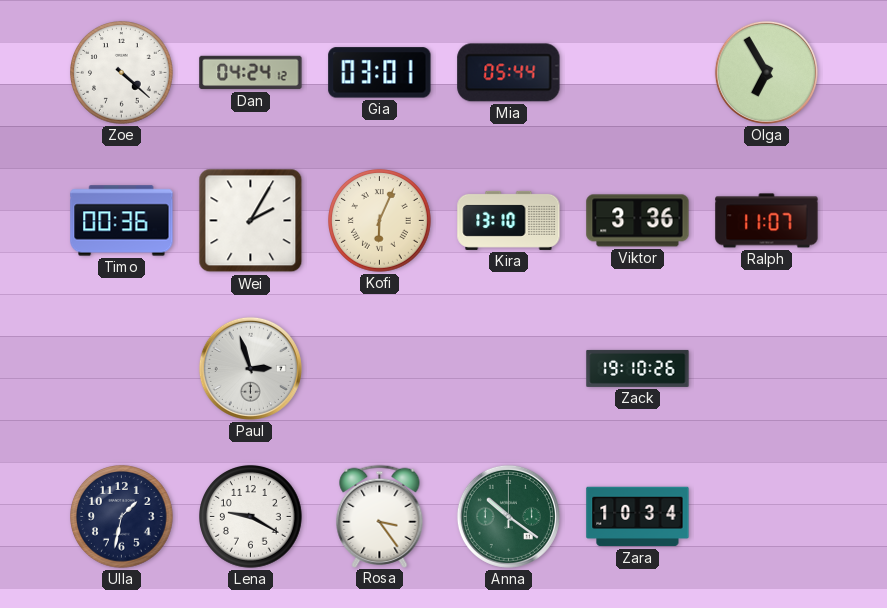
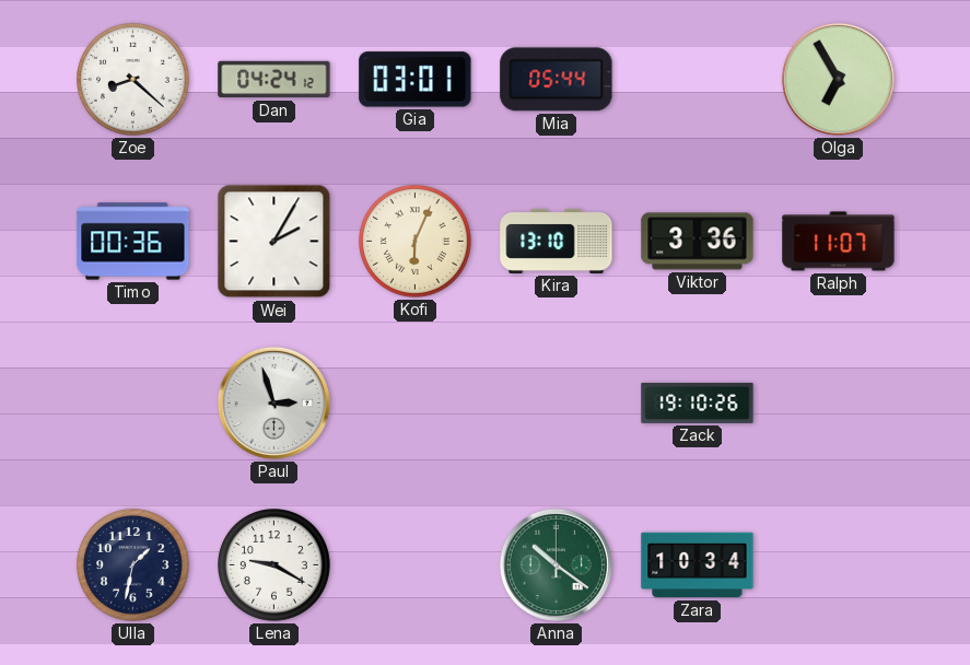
Zoe: 4:22 -> 8:22
Rosa: 3:24 -> none
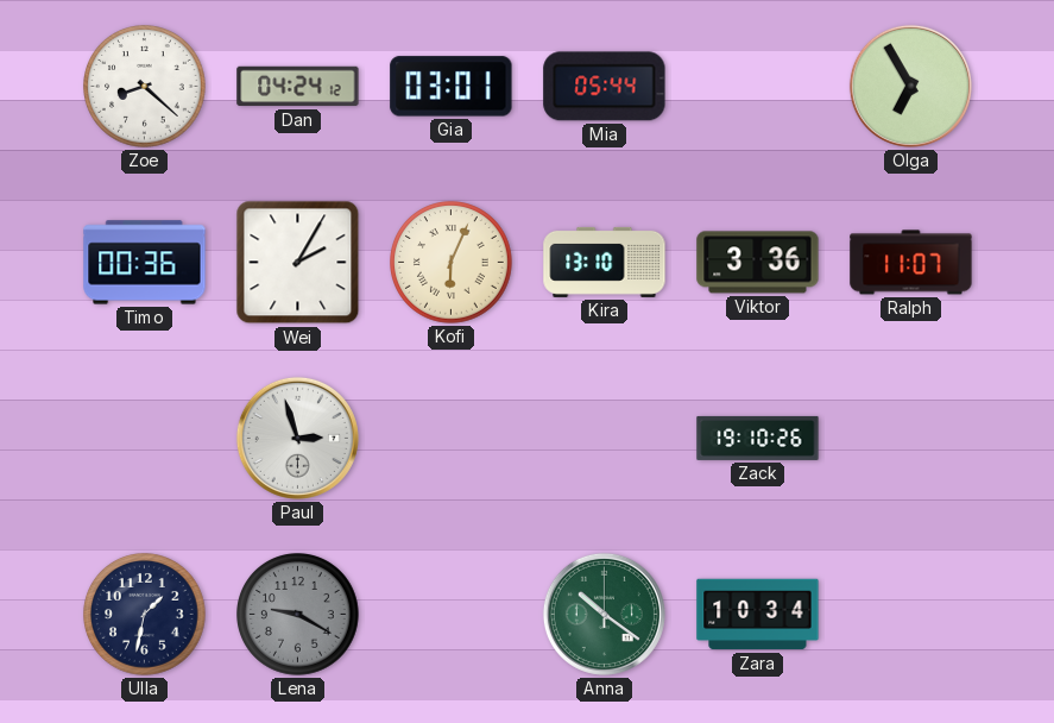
Lena dial: white -> grey
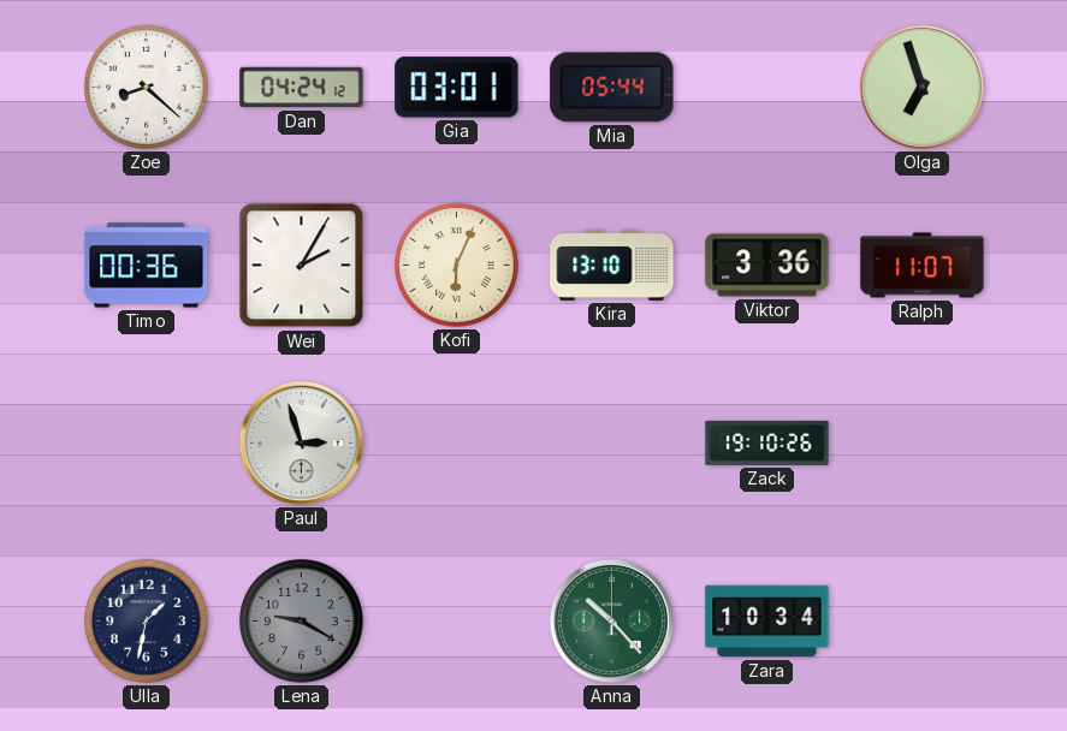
Olga: 6:55 -> 6:57
Anna: 10:21 -> 10:23
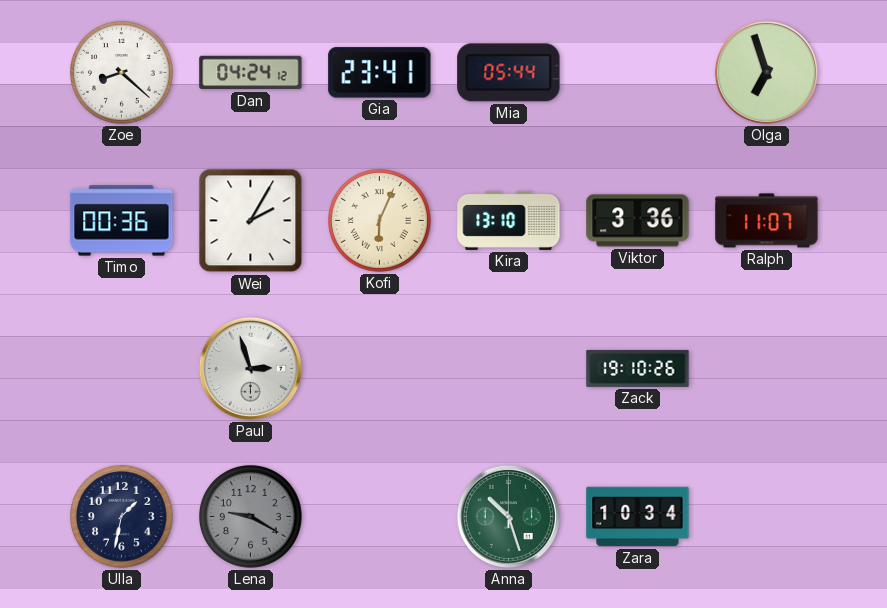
Gia: 03:01 -> 23:41
Anna: 10:23 -> 10:27
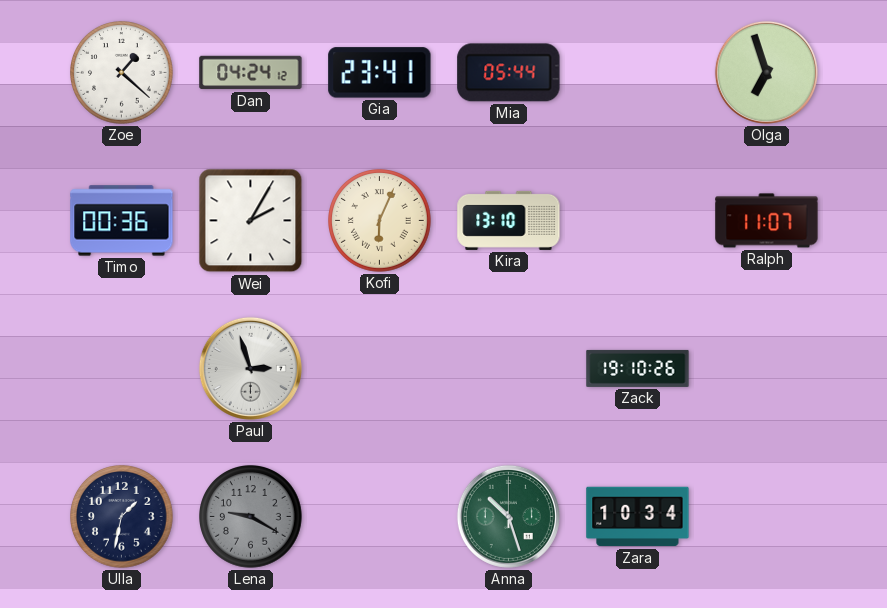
Zoe: 8:22 -> 1:22
Viktor: 3:36 -> none
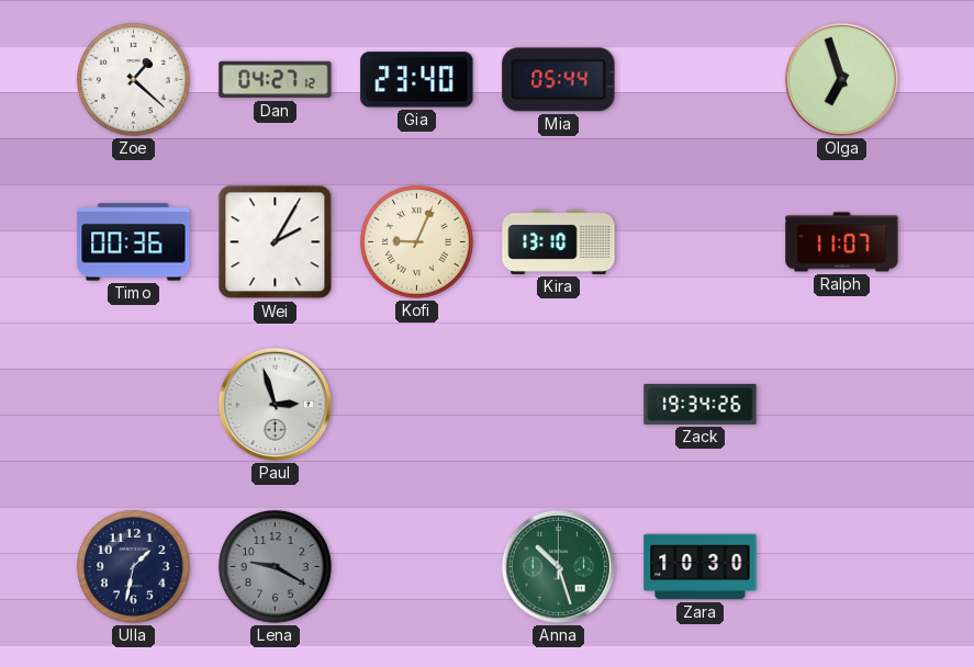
Dan: 04:24 -> 04:27
Gia: 23:41 -> 23:40
Kofi: 6:04 -> 9:04
Zack: 19:10 -> 19:34
Zara: 10:34 -> 10:30
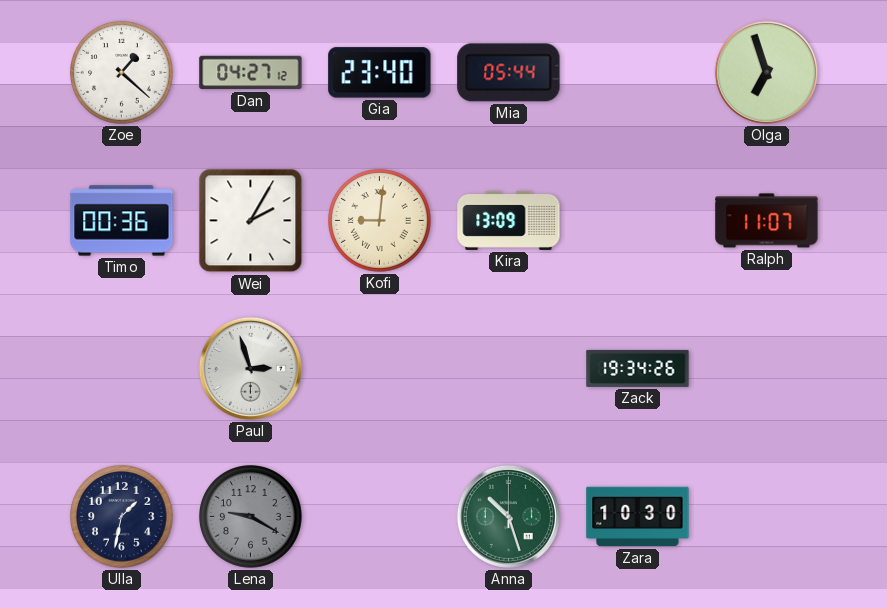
Kofi: 9:04 -> 9:01
Kira: 13:10 -> 13:09
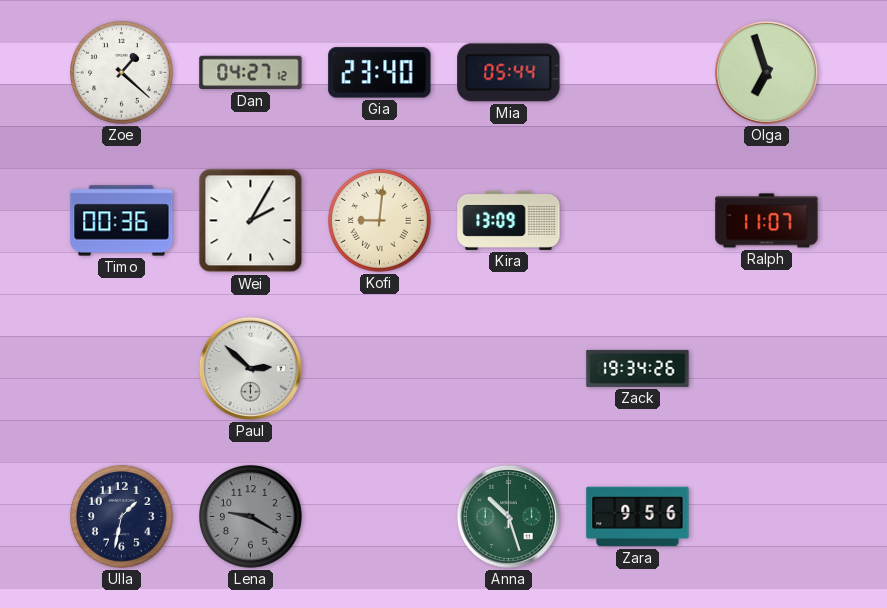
Paul: 2:57 -> 2:52
Zara: 10:30 -> 9:56
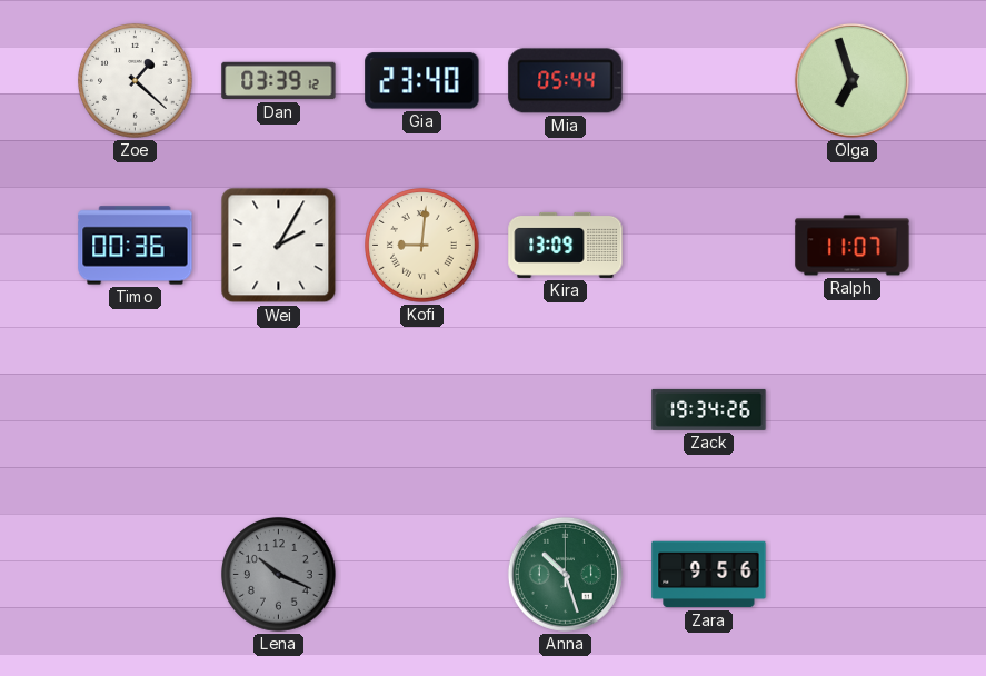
Dan: 04:27 -> 03:39
Paul: 2:52 -> none
Ulla: 1:32 -> none
Lena: 9:20 -> 10:19
